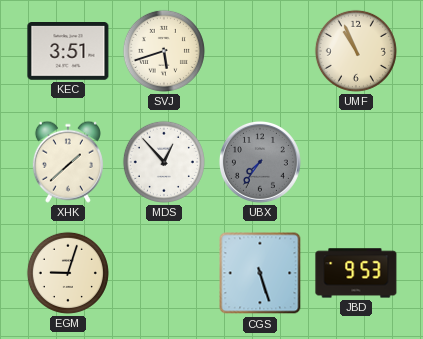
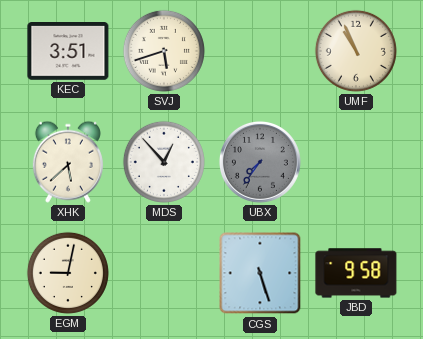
XHK: 1:38 -> 5:38
EGM: 9:03 -> 9:02
JBD: 9:53 -> 9:58
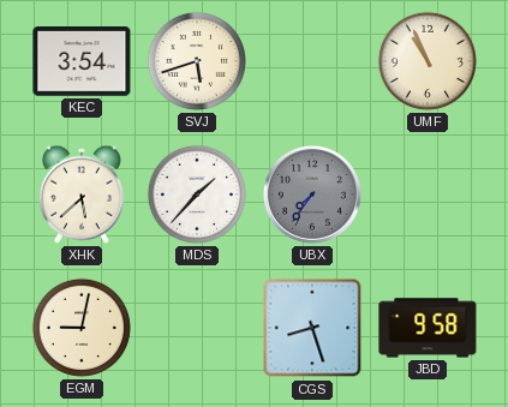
KEC: 3:51 -> 3:54
MDS: 12:53 -> 1:37
CGS: 5:27 -> 8:27
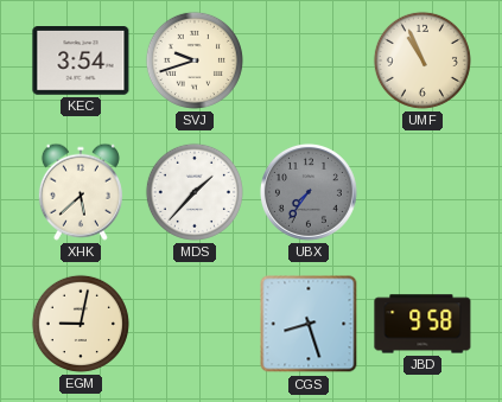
SVJ: 5:42 -> 9:42
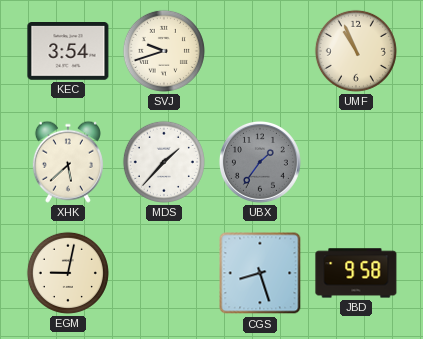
UBX: 7:36 -> 1:36
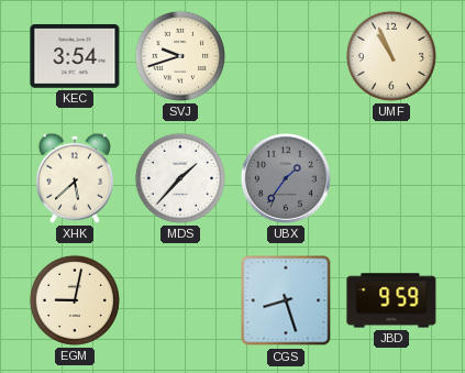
JBD: 9:58 -> 9:59
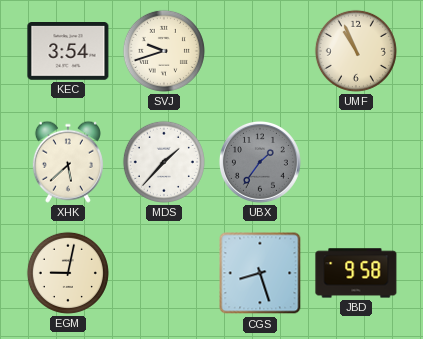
JBD: 9:59 -> 9:58
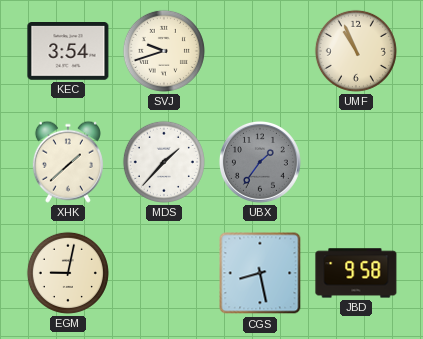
XHK: 5:38 -> 1:38
CGS: 8:27 -> 8:28
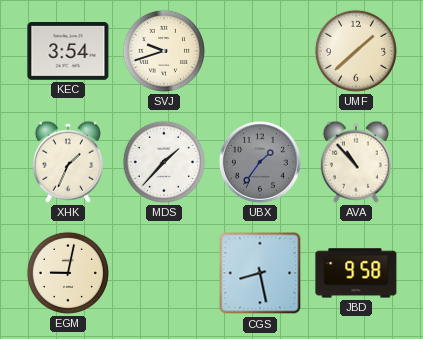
UMF: 10:56 -> 1:38
XHK: 1:38 -> 1:34
AVA: none -> 10:53
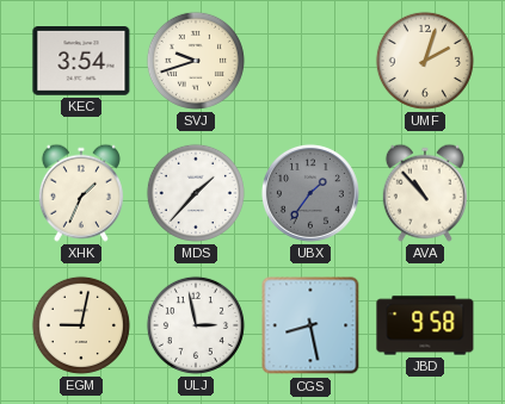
UMF: 1:38 -> 2:03
ULJ: none -> 2:58
